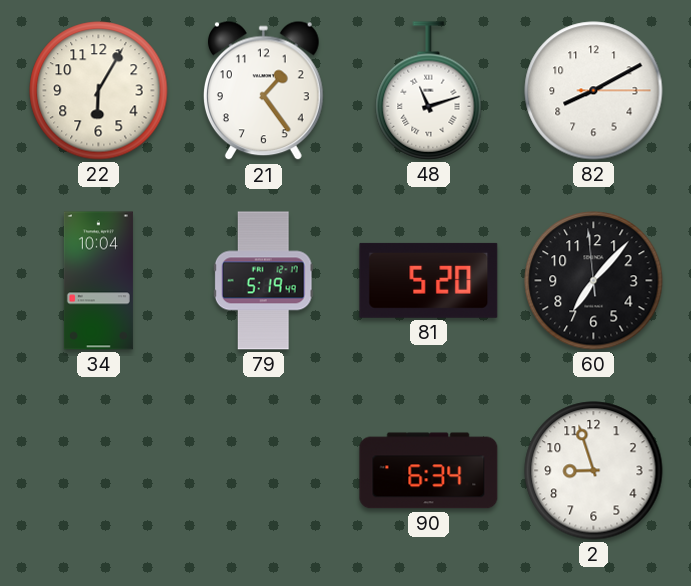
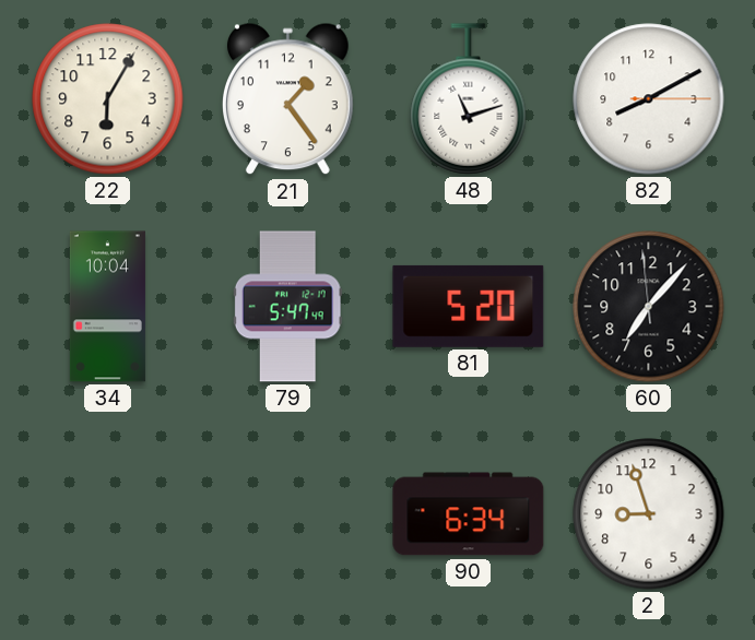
79: 5:19 -> 5:47
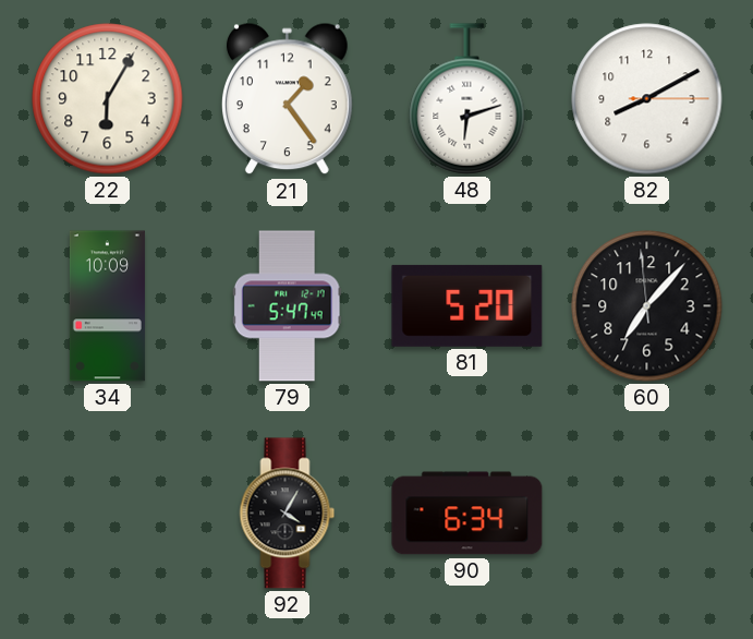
48: 11:12 -> 6:12
34: 10:04 -> 10:09
92: none -> 4:05
2: 8:57 -> none
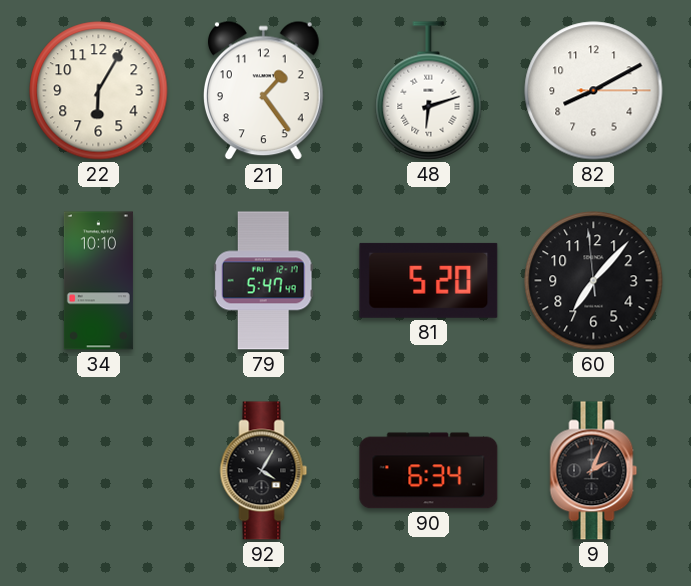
34: 10:09 -> 10:10
9: none -> 2:04
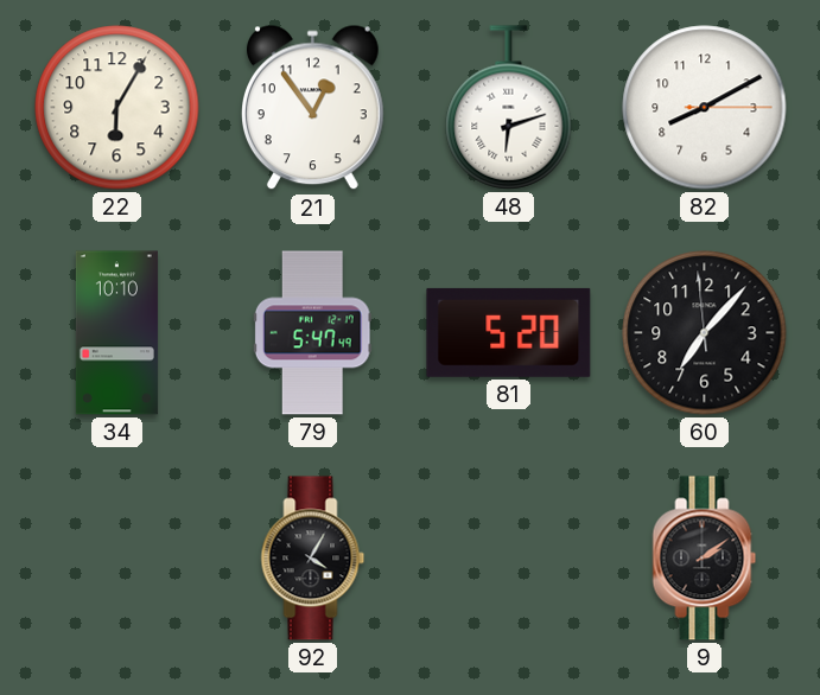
21: 1:24 -> 12:54
90: 6:34 -> none
9: 2:04 -> 2:09
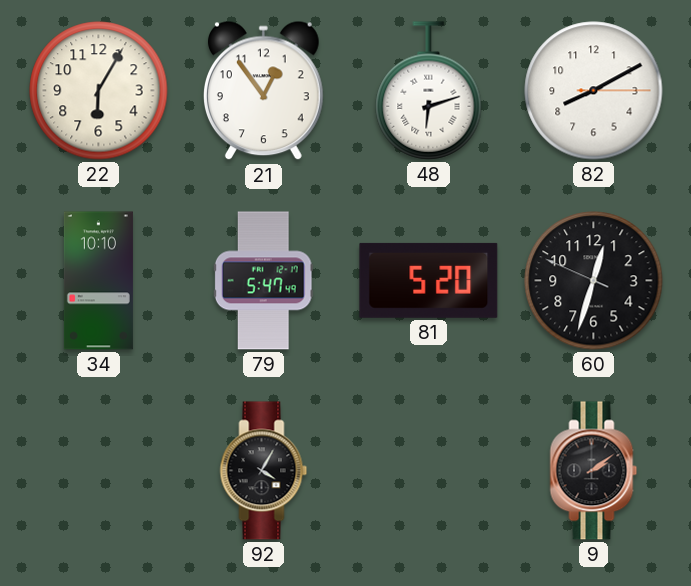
60: 7:06 -> 12:32
